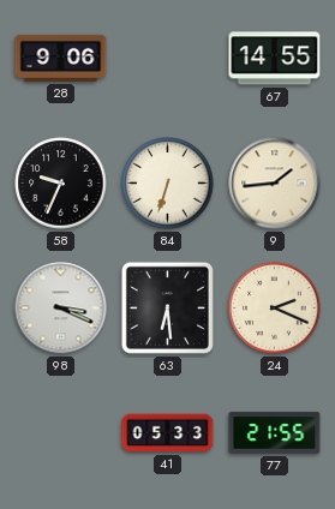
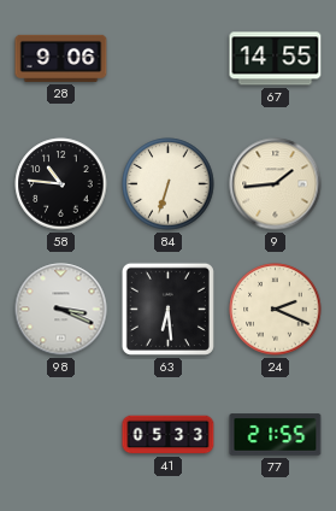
58: 9:34 -> 10:46
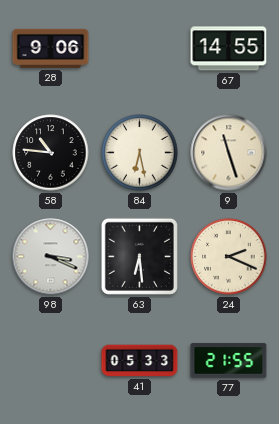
84: 6:33 -> 6:28
9: 1:44 -> 11:27
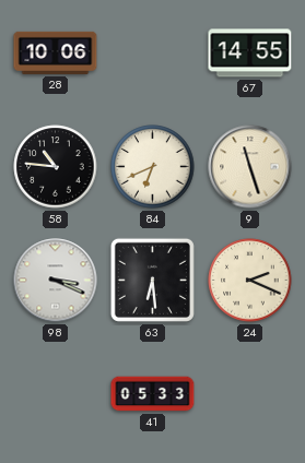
28: 9:06 -> 10:06
84: 6:28 -> 6:41
77: 21:55 -> none
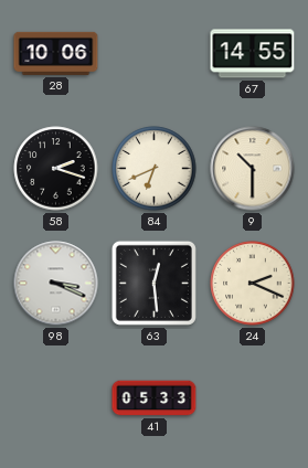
58: 10:46 -> 2:18
9: 11:27 -> 10:30
63: 6:29 -> 12:29
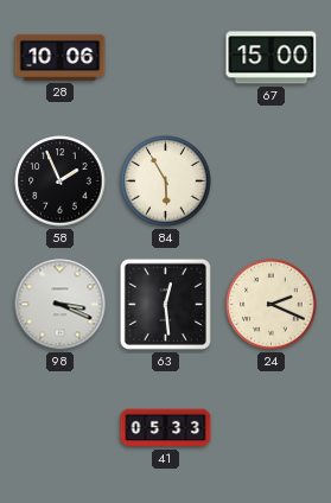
67: 14:55 -> 15:00
58: 2:18 -> 1:56
84: 6:41 -> 5:55
9: 10:30 -> none
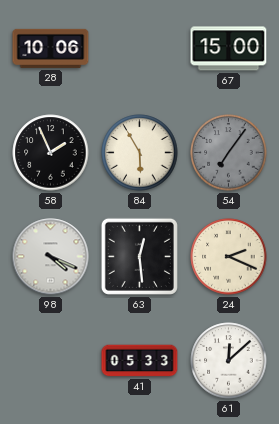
54: none -> 7:06
98: 3:19 -> 4:19
61: none -> 12:08
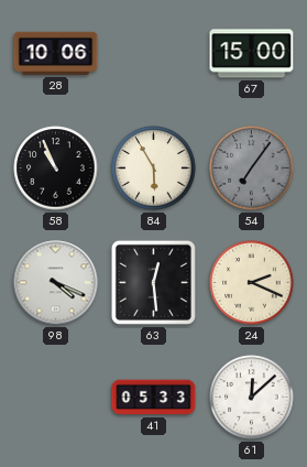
58: 1:56 -> 10:56
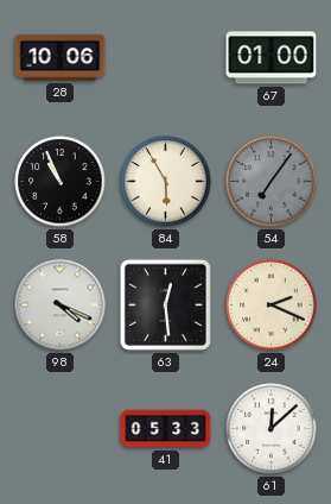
67: 15:00 -> 01:00
